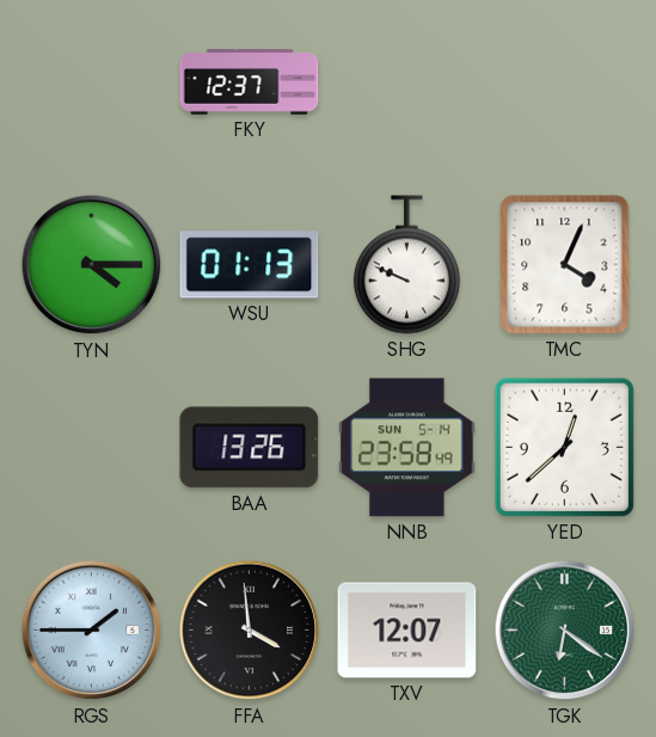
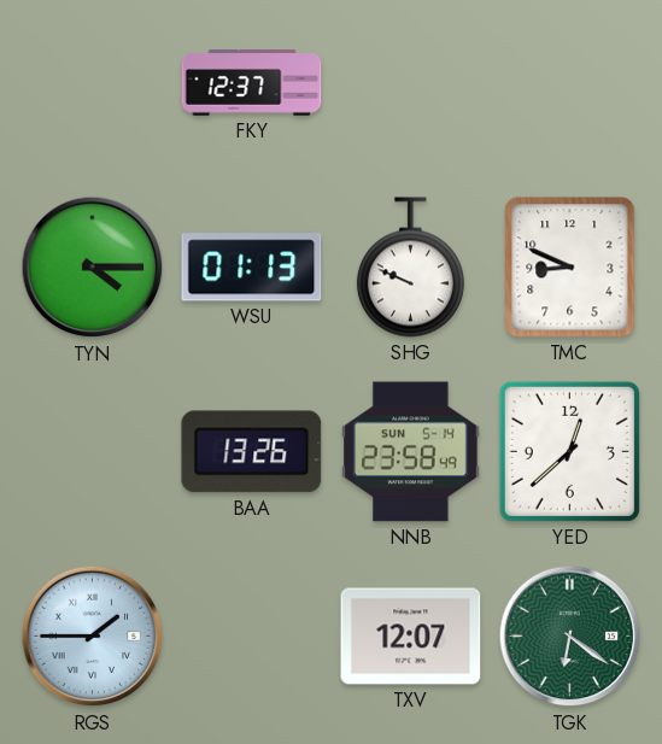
TMC: 4:04 -> 8:49
FFA: 3:59 -> none
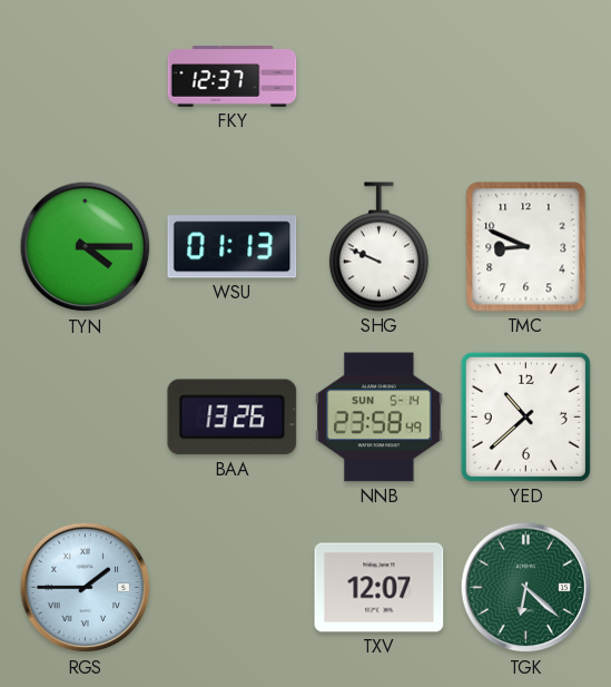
YED: 12:38 -> 10:38
TGK: 6:21 -> 6:22
